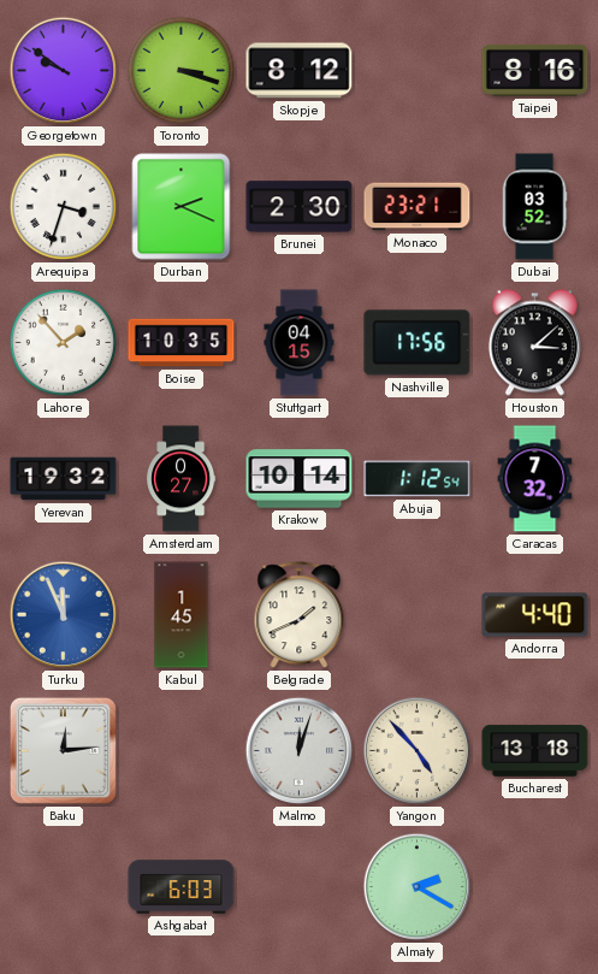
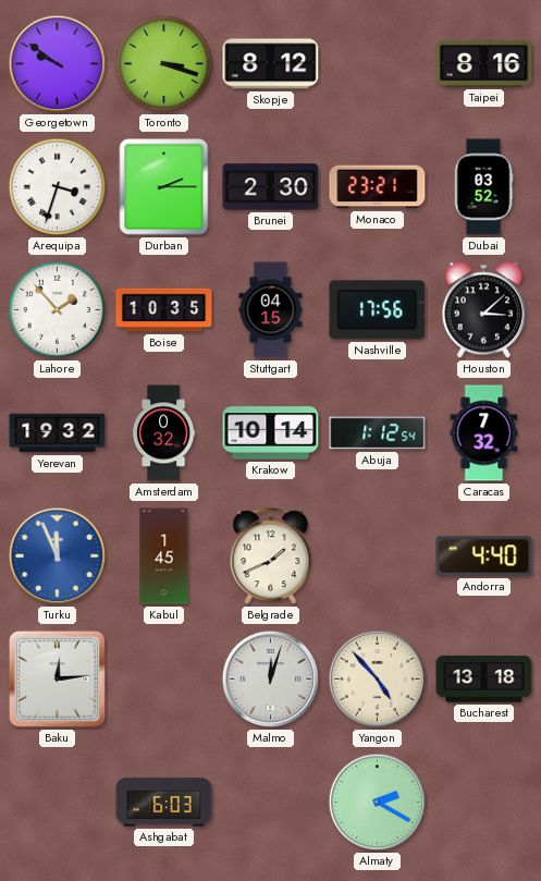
Durban: 2:19 -> 2:15
Amsterdam: 0:27 -> 0:32
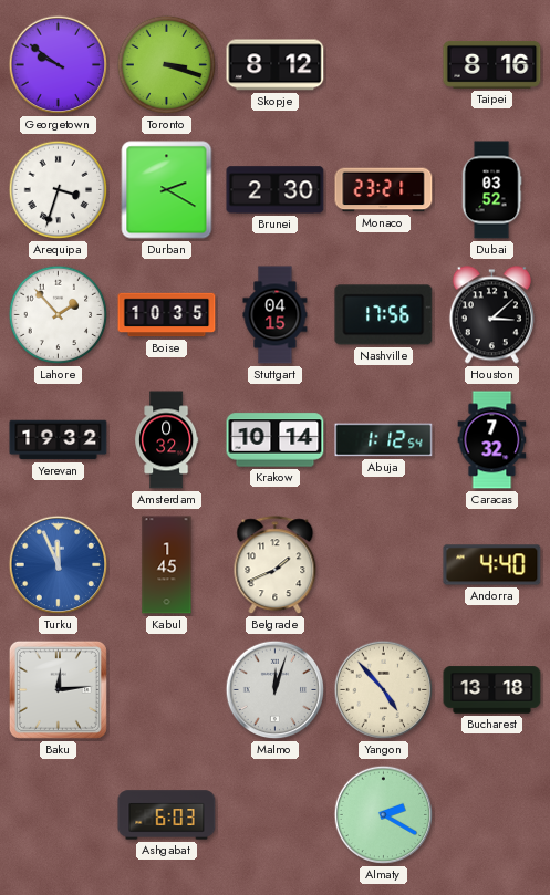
Durban: 2:15 -> 2:20
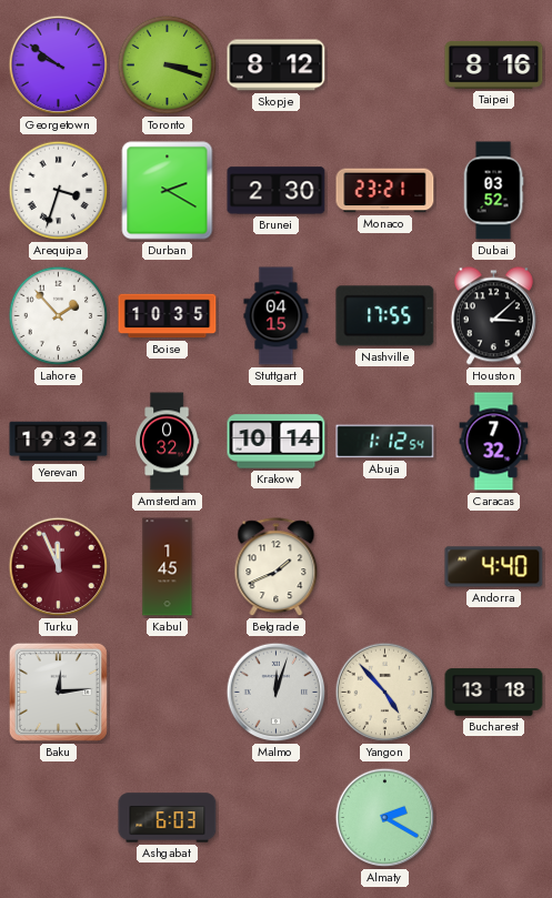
Nashville: 17:56 -> 17:55
Turku dial: blue -> burgundy
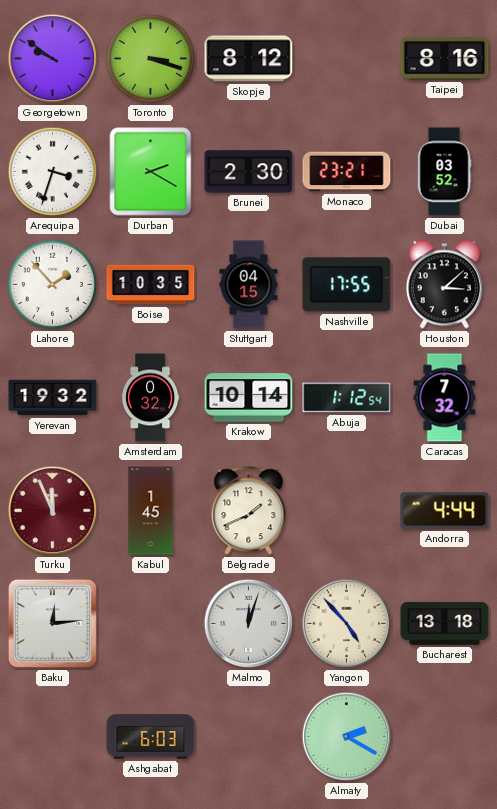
Andorra: 4:40 -> 4:44
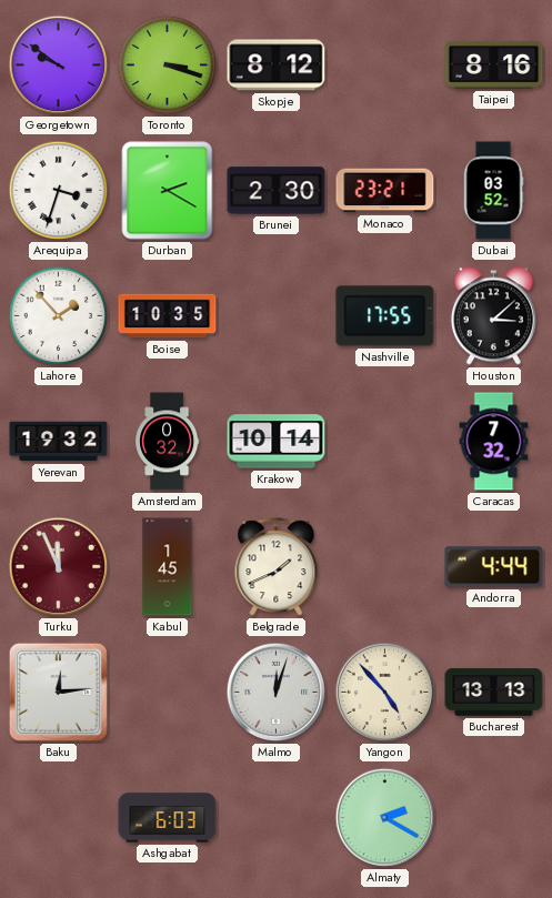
Stuttgart: 04:15 -> none
Abuja: 1:12 -> none
Bucharest: 13:18 -> 13:13
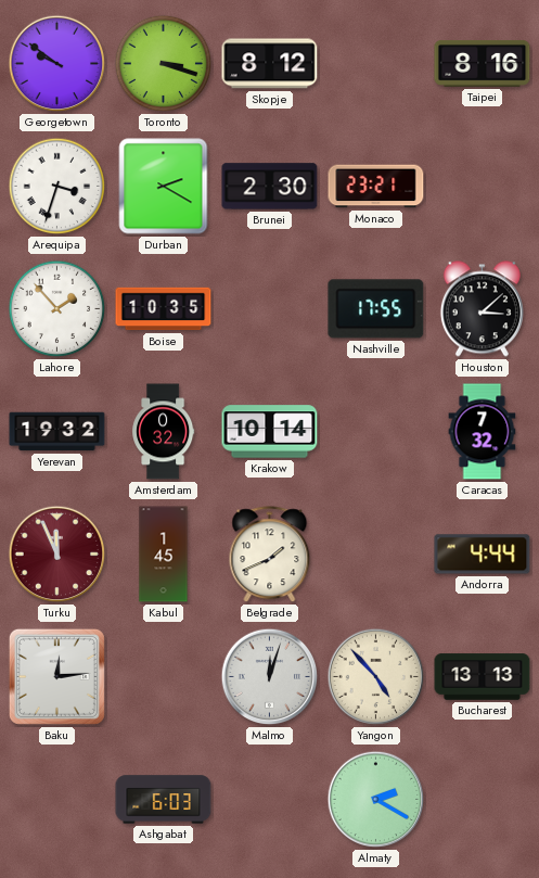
Dubai: 03:52 -> none
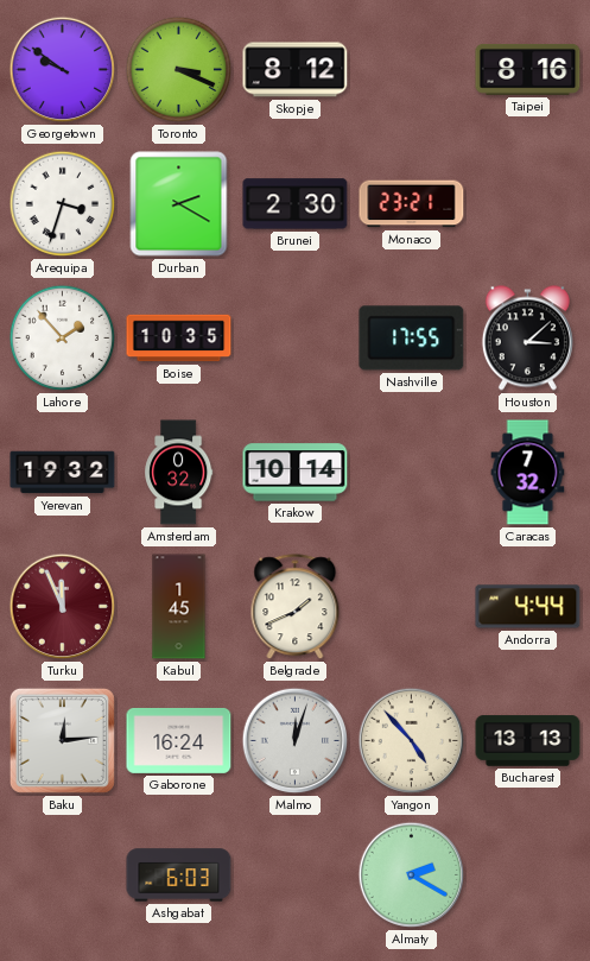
Toronto: 3:18 -> 3:19
Gaborone: none -> 16:24
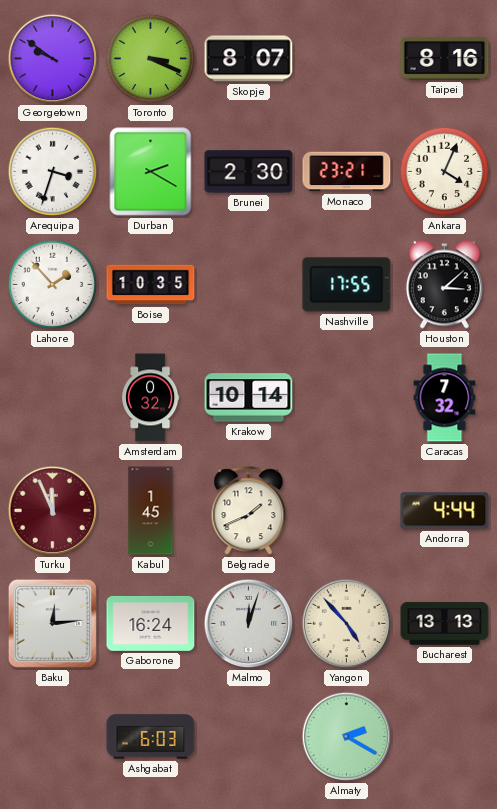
Skopje: 8:12 -> 8:07
Ankara: none -> 4:04
Yerevan: 19:32 -> none
